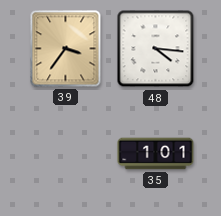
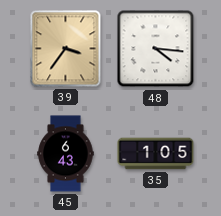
45: none -> 6:43
35: 1:01 -> 1:05
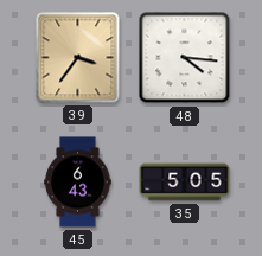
35: 1:05 -> 5:05
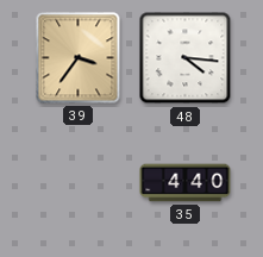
45: 6:43 -> none
35: 5:05 -> 4:40
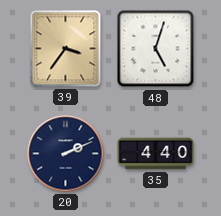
48: 4:16 -> 5:03
20: none -> 2:11
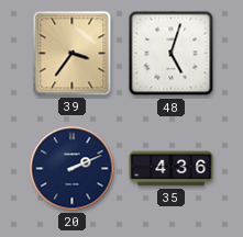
35: 4:40 -> 4:36
